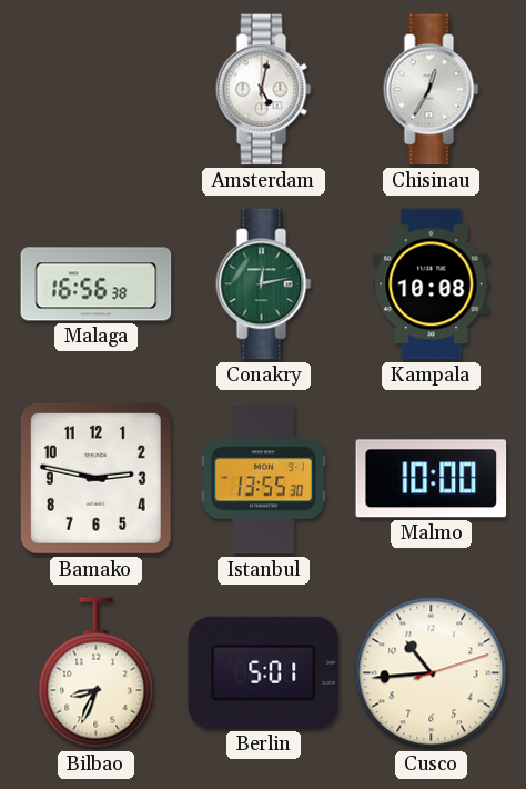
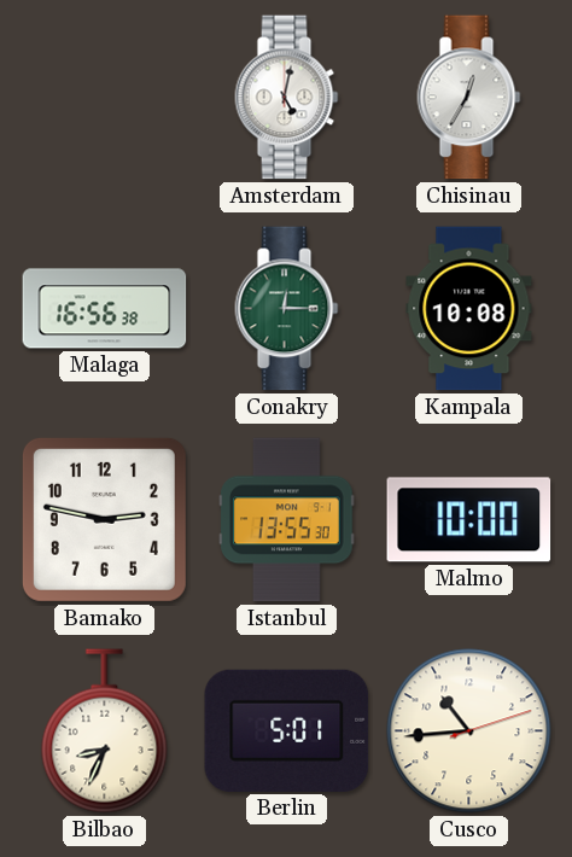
Conakry: 12:13 -> 12:15
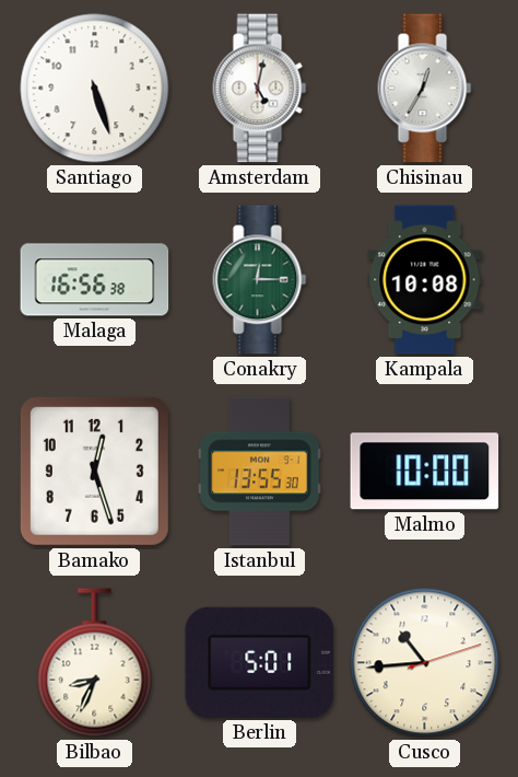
Santiago: none -> 5:27
Bamako: 2:47 -> 12:27
